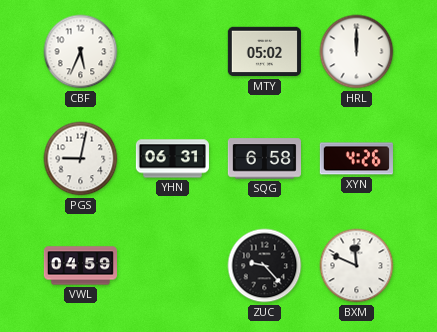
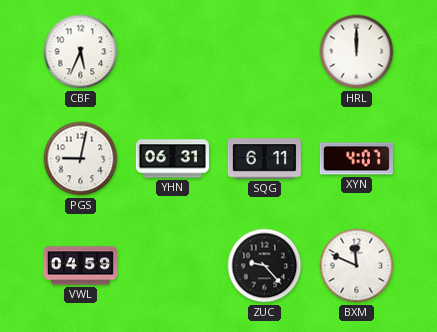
MTY: 05:02 -> none
SQG: 6:58 -> 6:11
XYN: 4:26 -> 4:07
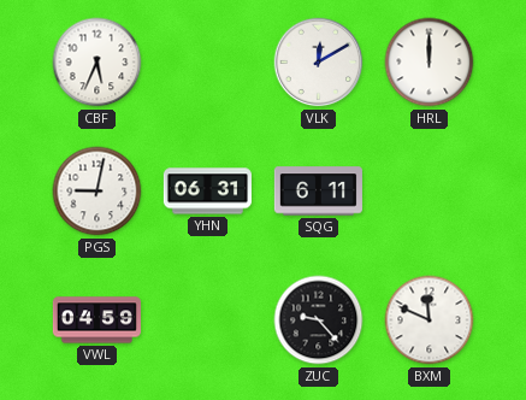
VLK: none -> 12:10
XYN: 4:07 -> none
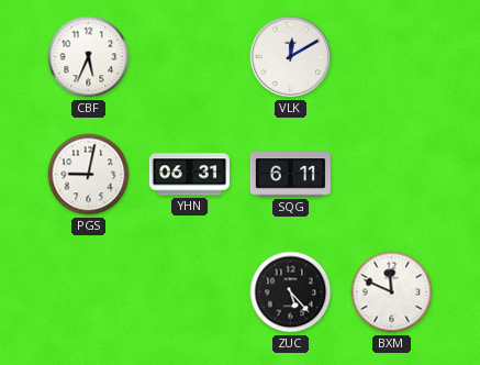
HRL: 12:00 -> none
VWL: 04:59 -> none
ZUC: 9:23 -> 5:23
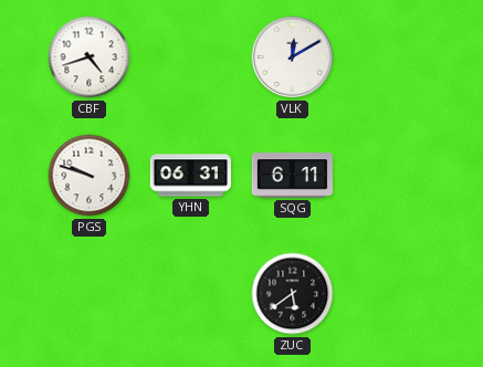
CBF: 5:34 -> 4:42
PGS: 9:02 -> 9:48
ZUC: 5:23 -> 5:39
BXM: 11:49 -> none
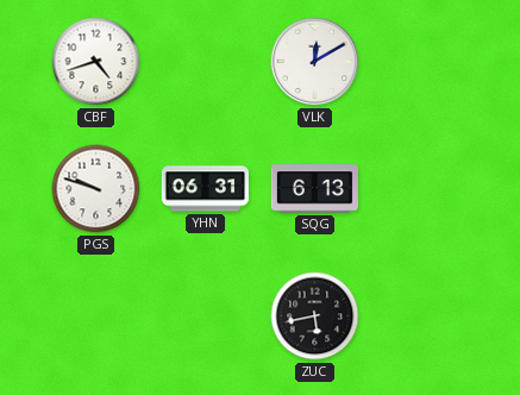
SQG: 6:11 -> 6:13
ZUC: 5:39 -> 5:43
